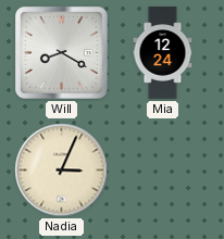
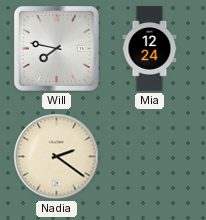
Will: 8:20 -> 7:47
Nadia: 3:04 -> 2:21
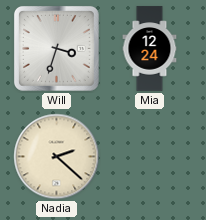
Will: 7:47 -> 3:33
Nadia: 2:21 -> 2:22
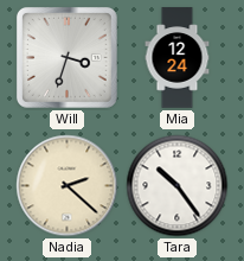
Tara: none -> 10:24
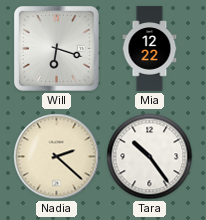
Will: 3:33 -> 6:18
Mia: 12:24 -> 12:22
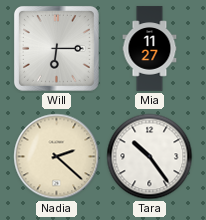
Will: 6:18 -> 6:15
Mia: 12:22 -> 11:27
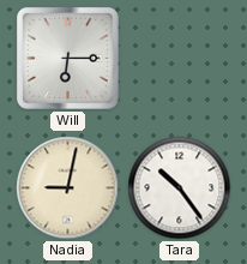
Mia: 11:27 -> none
Nadia: 2:22 -> 9:02
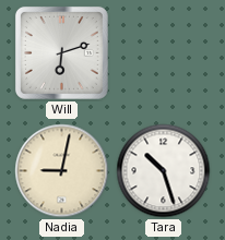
Will: 6:15 -> 6:12
Tara: 10:24 -> 10:27
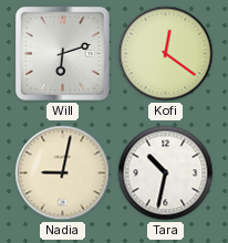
Kofi: none -> 12:21
Tara: 10:27 -> 10:32
